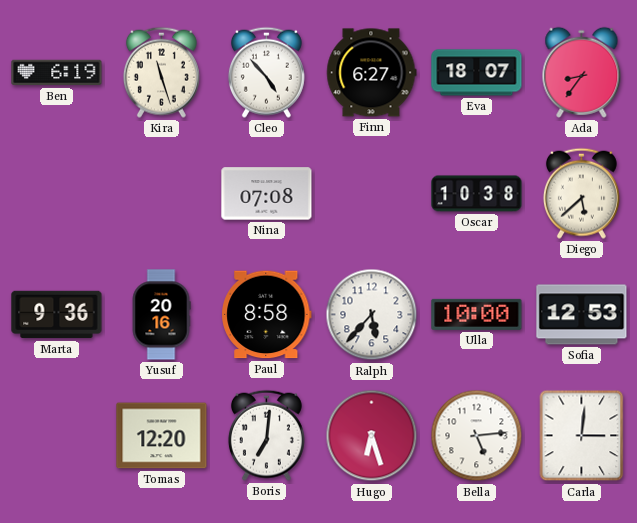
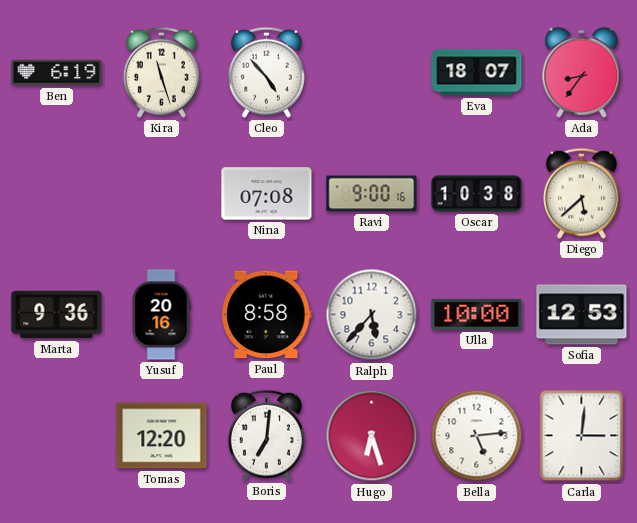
Finn: 6:27 -> none
Ravi: none -> 9:00
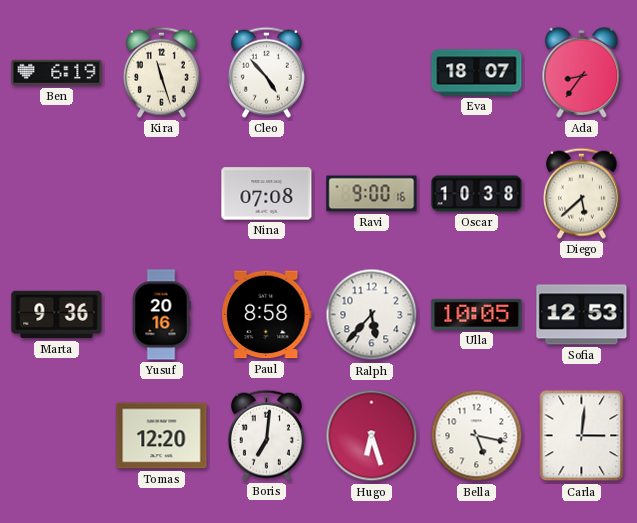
Ulla: 10:00 -> 10:05
Bella: 5:14 -> 5:17
